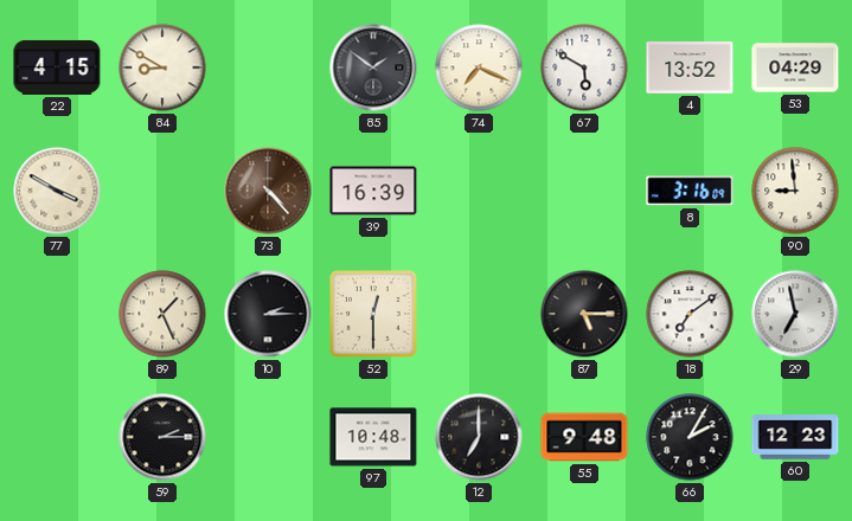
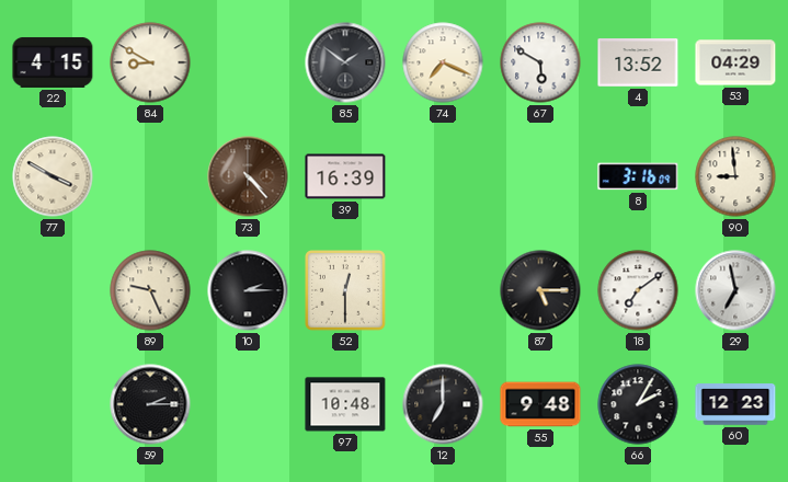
89: 1:26 -> 9:26
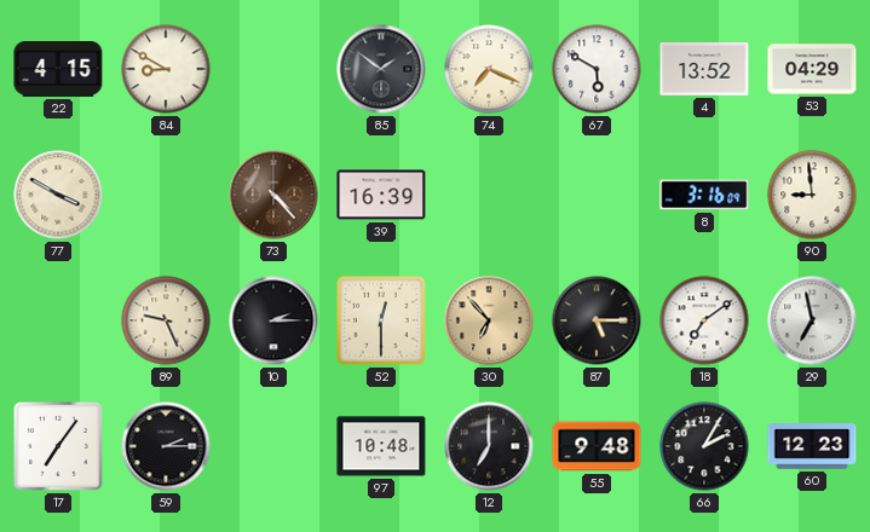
30: none -> 6:53
17: none -> 7:06
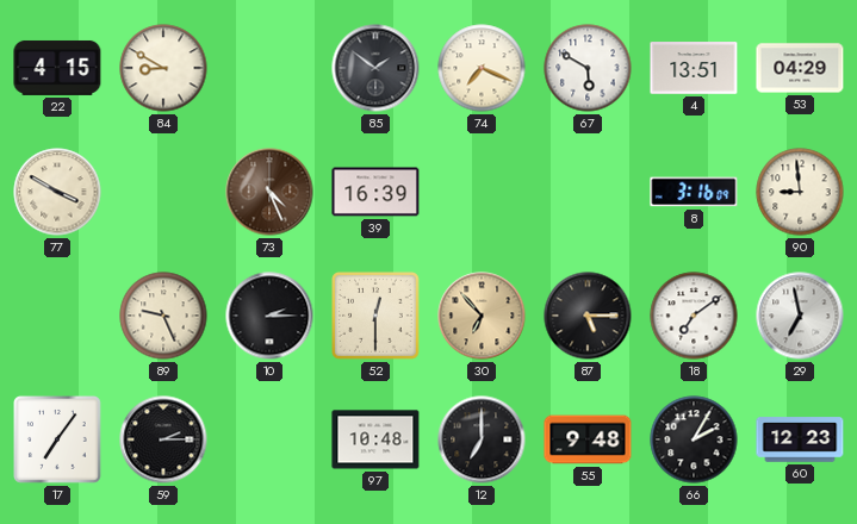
4: 13:52 -> 13:51
73: 4:23 -> 4:26
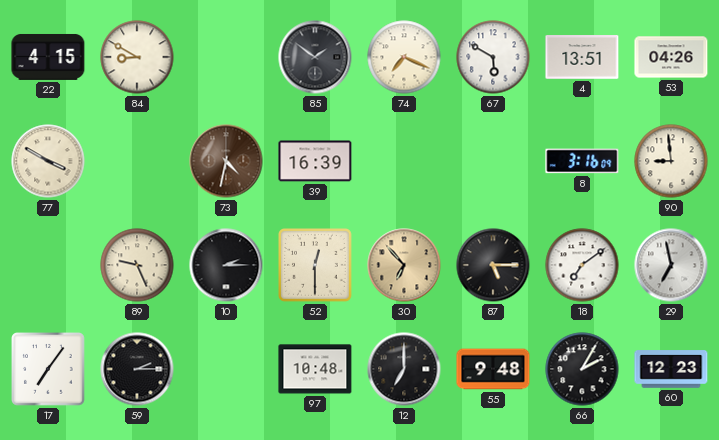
53: 04:29 -> 04:26
73: 4:26 -> 4:32
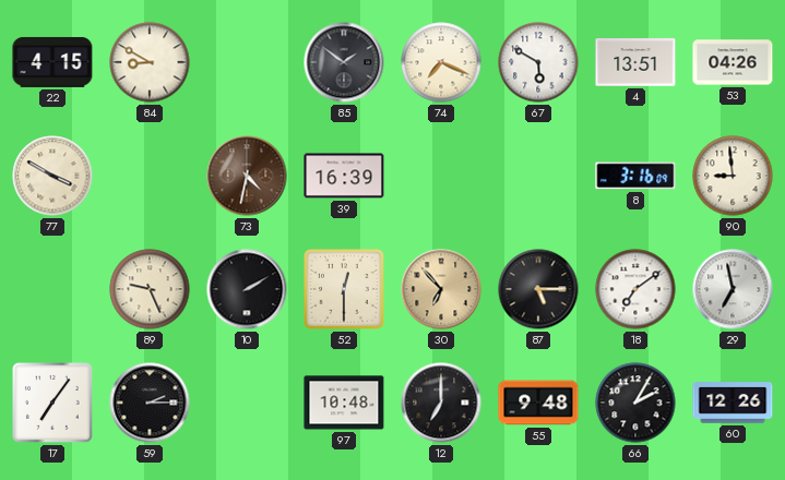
10: 2:15 -> 2:10
60: 12:23 -> 12:26
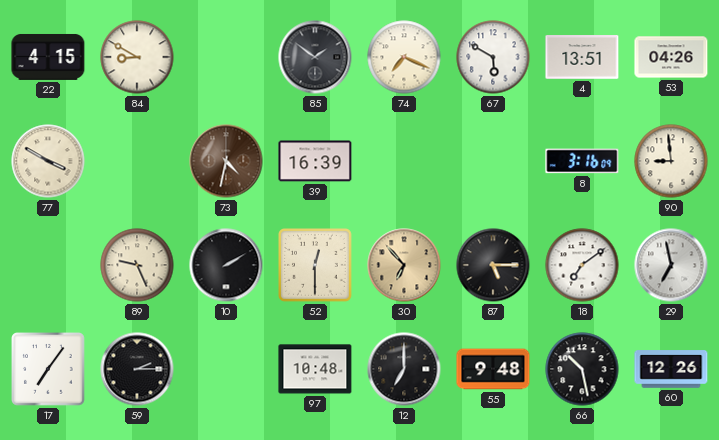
66: 2:05 -> 10:28
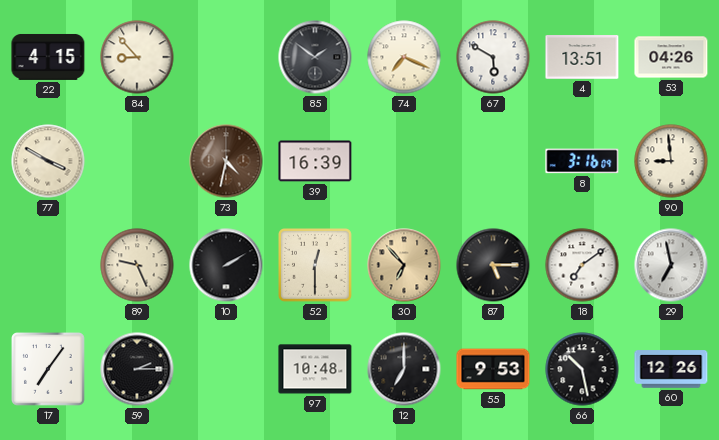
84: 8:50 -> 8:53
55: 9:48 -> 9:53
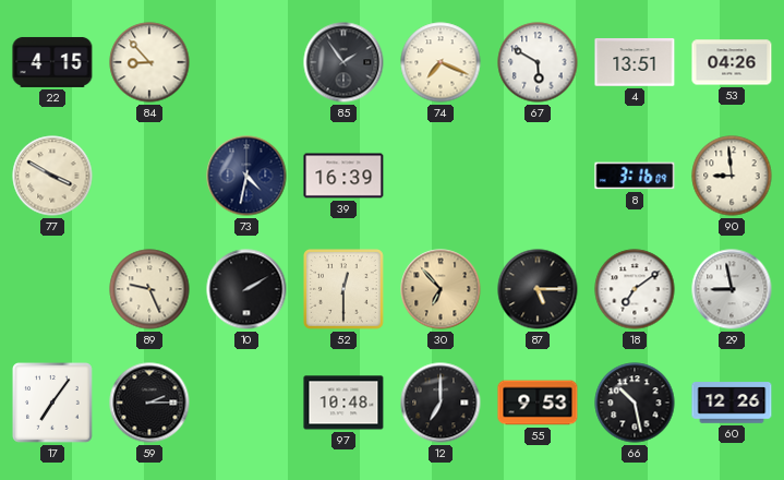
85: 1:51 -> 1:54
73 dial: brown -> navy
29: 6:58 -> 8:58
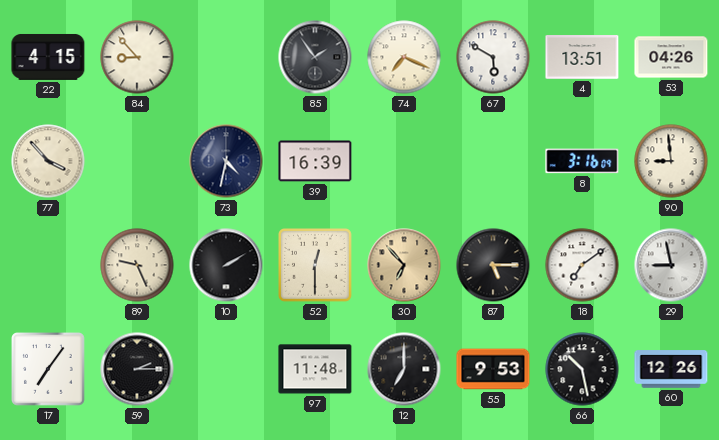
77: 3:50 -> 3:53
97: 10:48 -> 11:48
